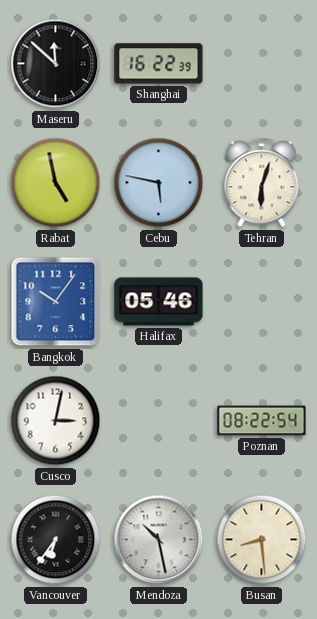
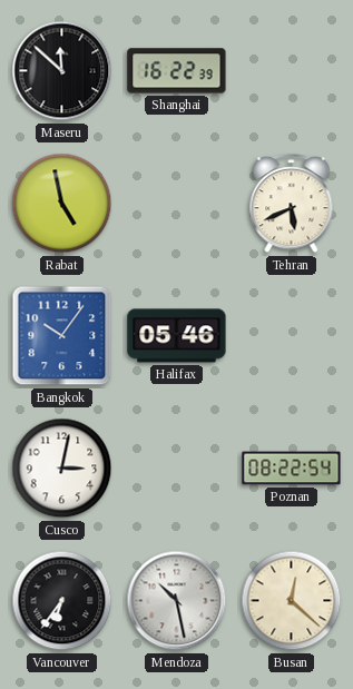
Cebu: 5:47 -> none
Tehran: 6:03 -> 5:41
Busan: 8:29 -> 12:22
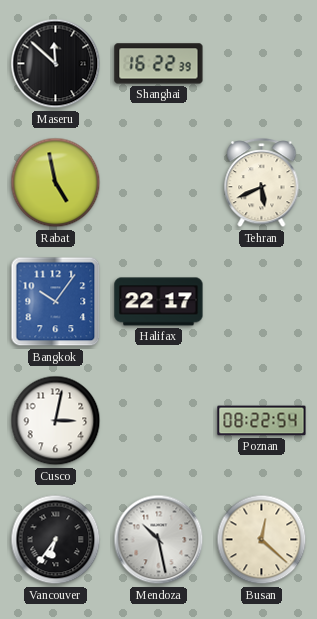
Halifax: 05:46 -> 22:17
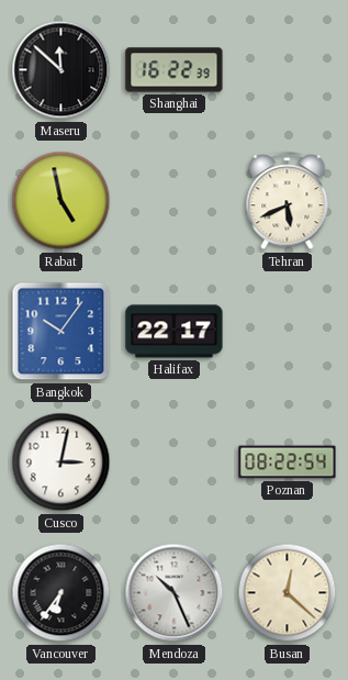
Mendoza: 10:28 -> 10:26
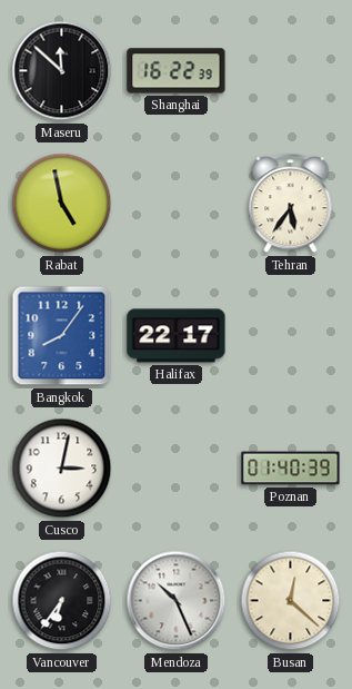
Tehran: 5:41 -> 5:36
Bangkok: 10:06 -> 8:06
Poznan: 08:22 -> 01:40
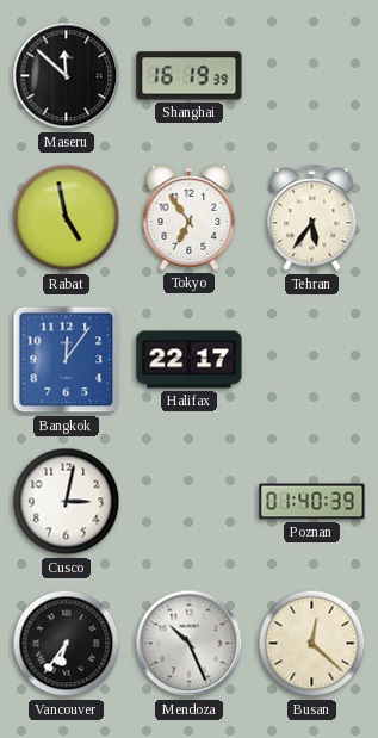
Shanghai: 16:22 -> 16:19
Tokyo: none -> 6:54
Bangkok: 8:06 -> 12:06
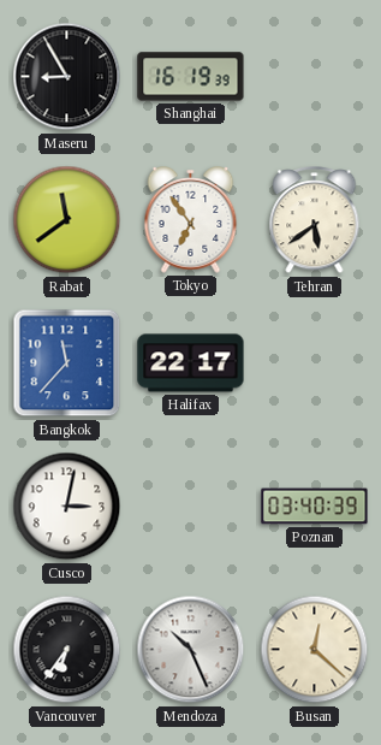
Maseru: 11:52 -> 8:55
Rabat: 4:58 -> 11:39
Tehran: 5:36 -> 5:39
Bangkok: 12:06 -> 11:37
Poznan: 01:40 -> 03:40
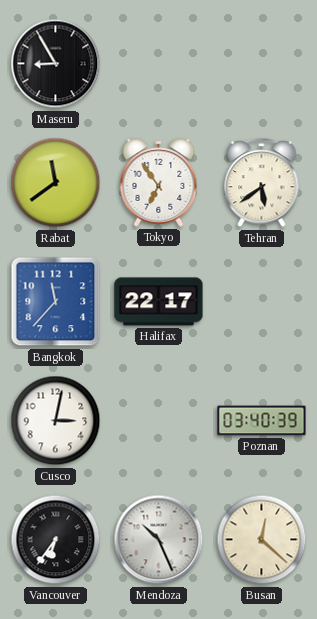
Shanghai: 16:19 -> none
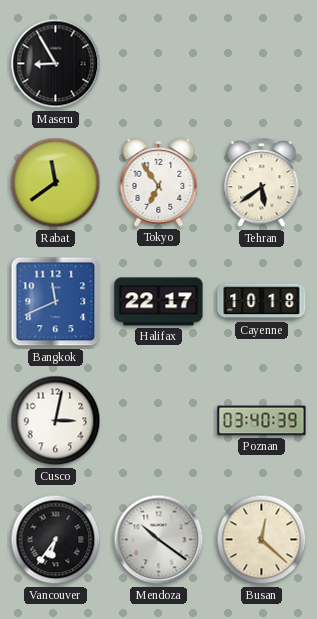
Bangkok: 11:37 -> 11:41
Cayenne: none -> 10:18
Mendoza: 10:26 -> 10:21
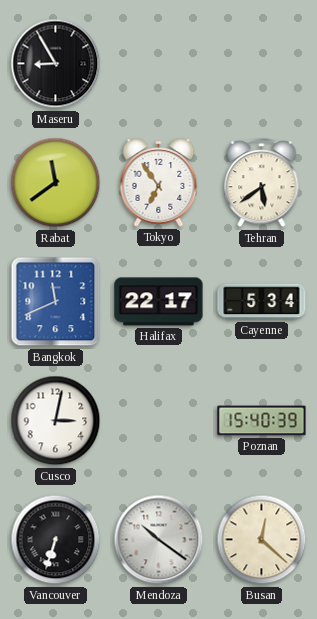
Cayenne: 10:18 -> 5:34
Poznan: 03:40 -> 15:40
Vancouver: 6:36 -> 6:33
